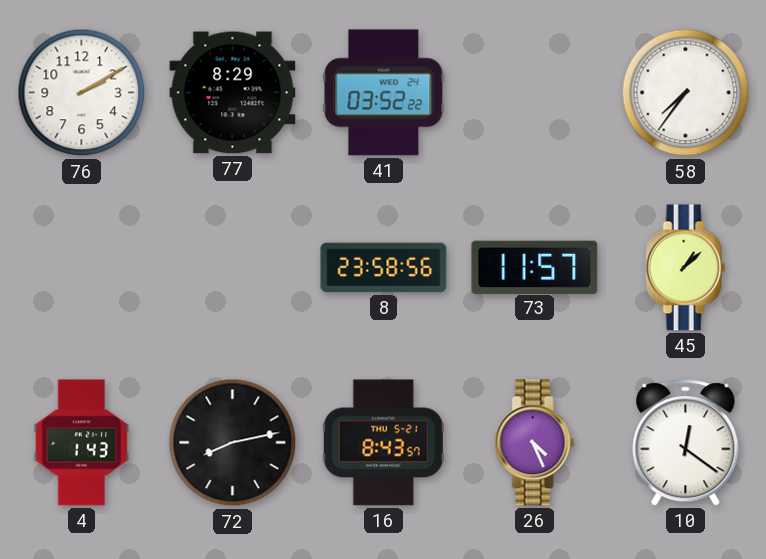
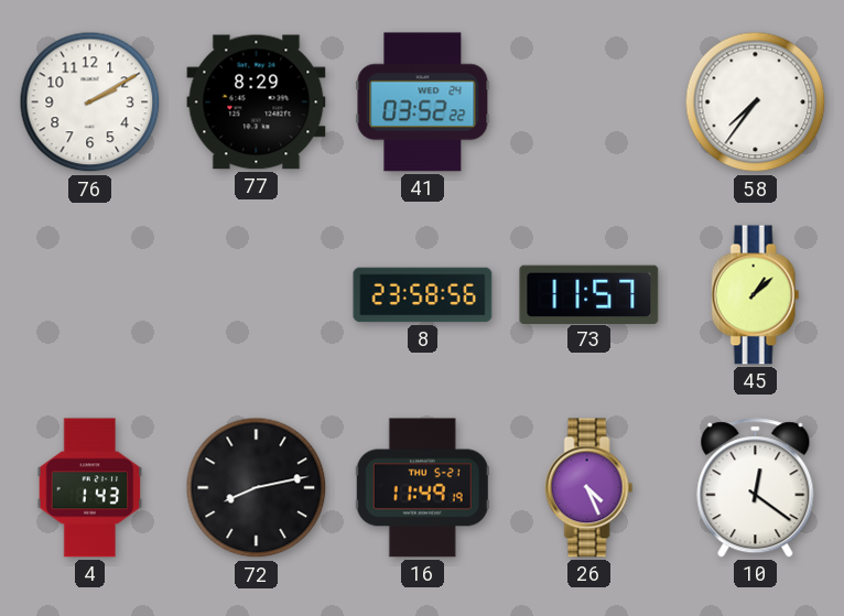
16: 8:43 -> 11:49
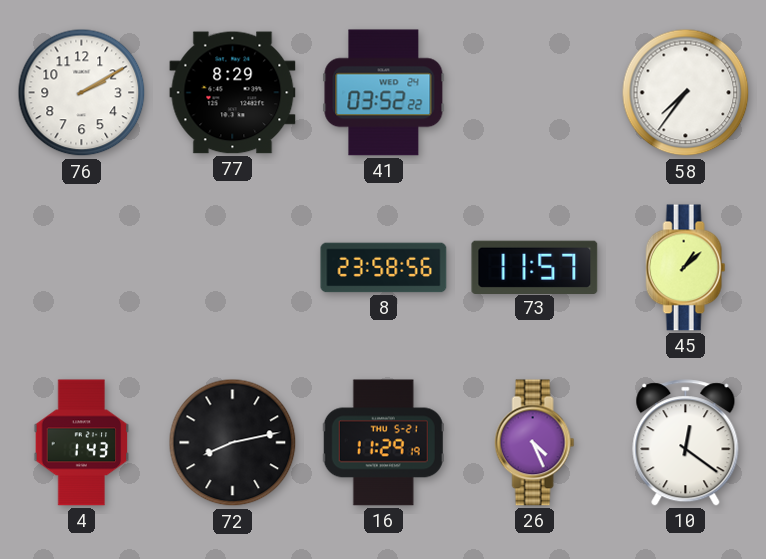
16: 11:49 -> 11:29
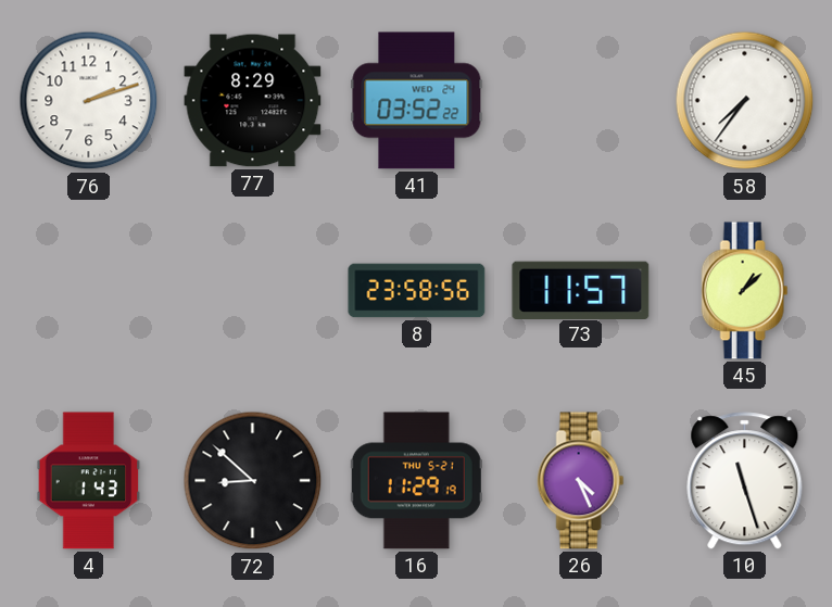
76: 2:10 -> 2:12
72: 8:13 -> 8:52
10: 12:21 -> 11:27
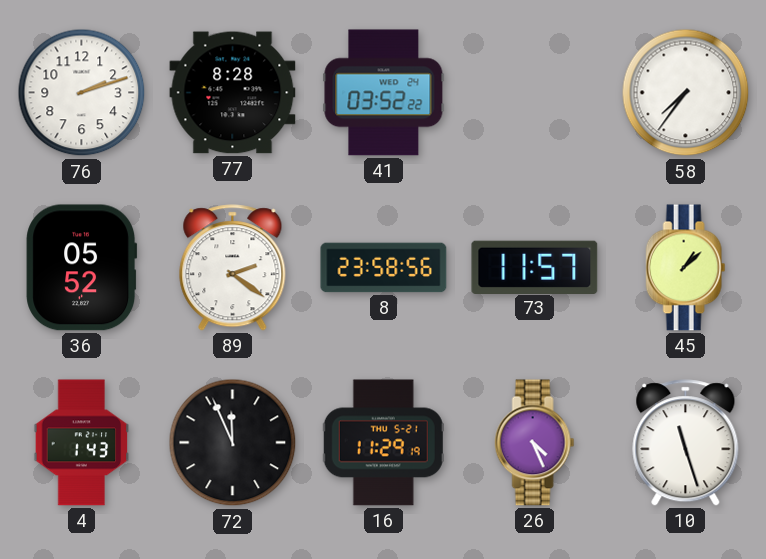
77: 8:29 -> 8:28
36: none -> 05:52
89: none -> 2:21
72: 8:52 -> 11:56
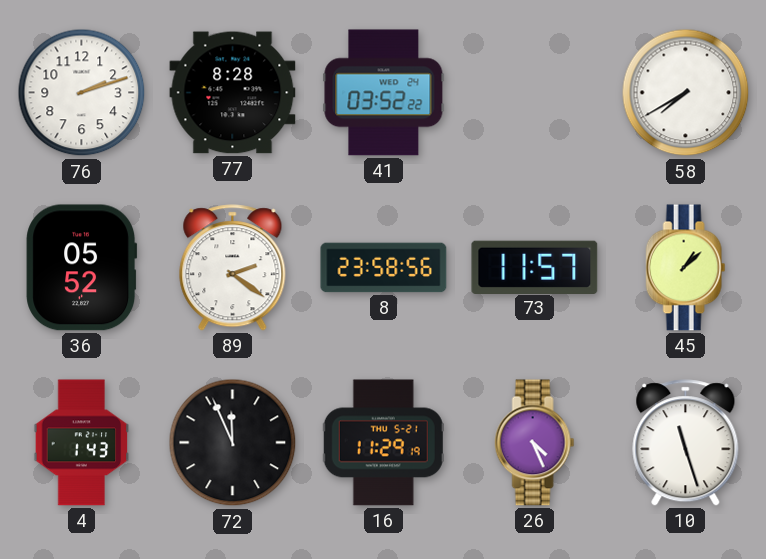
58: 7:36 -> 7:40
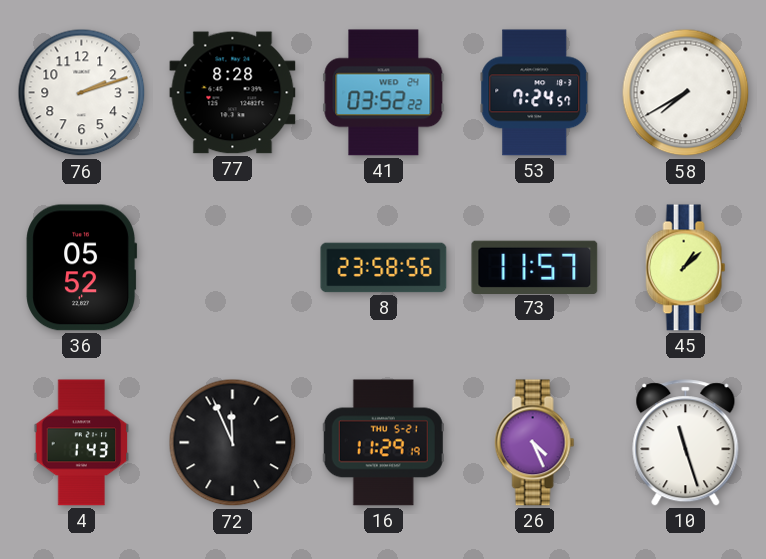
53: none -> 7:24
89: 2:21 -> none
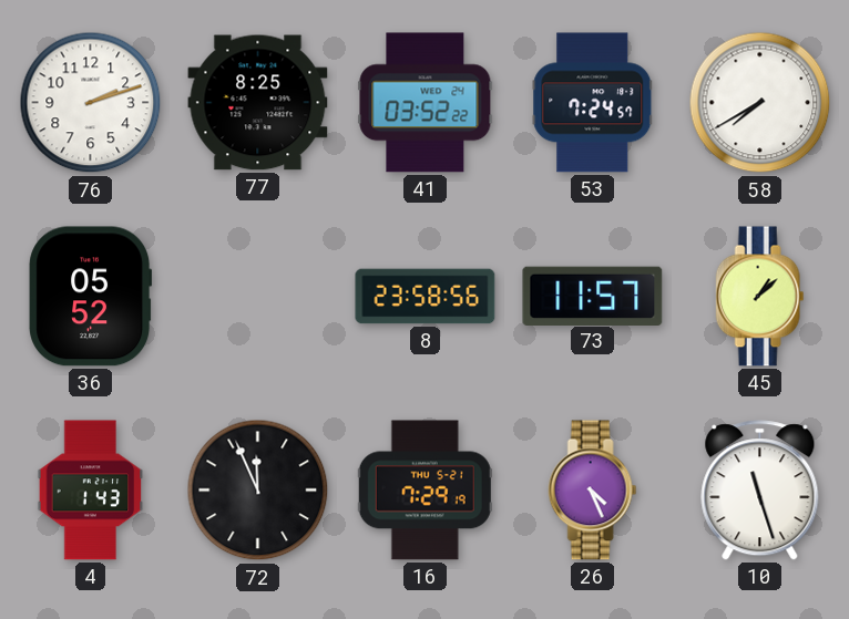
77: 8:28 -> 8:25
16: 11:29 -> 7:29
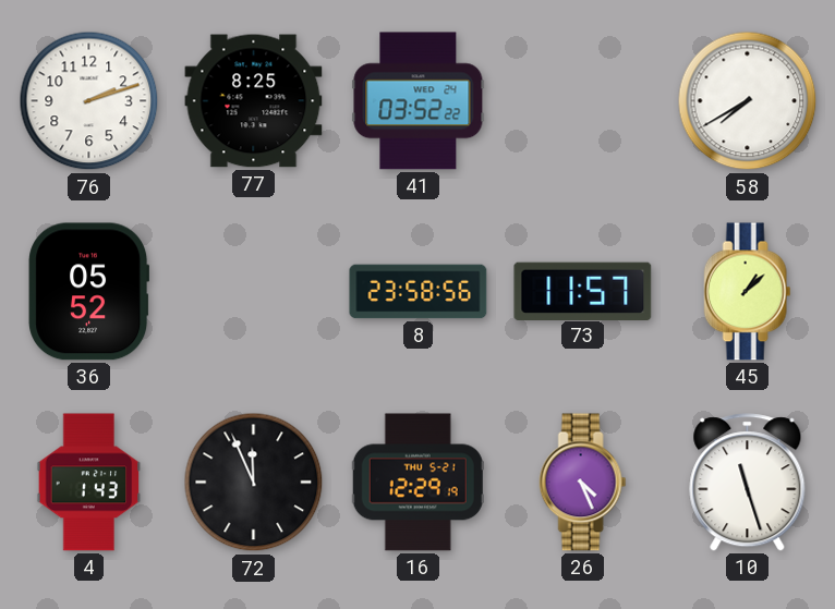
53: 7:24 -> none
16: 7:29 -> 12:29
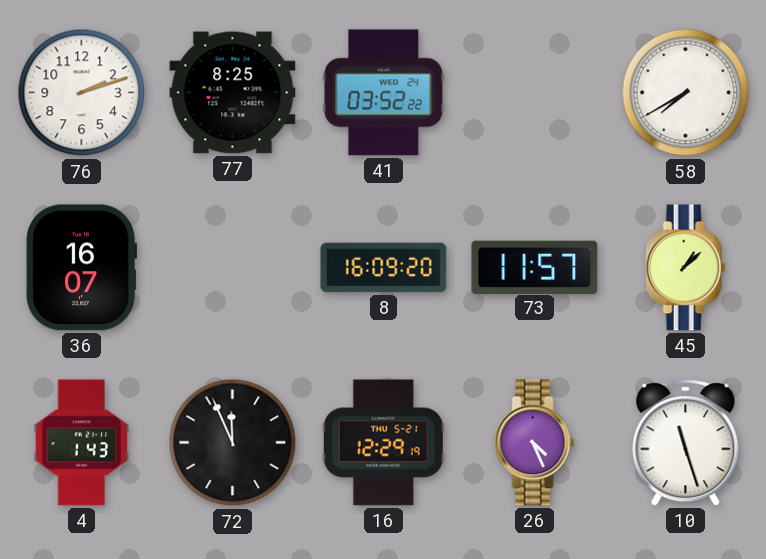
36: 05:52 -> 16:07
8: 23:58 -> 16:09
